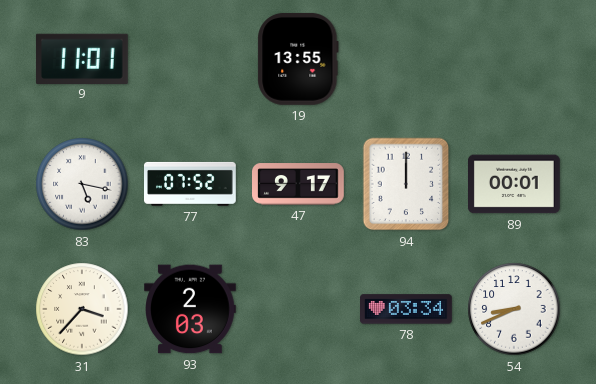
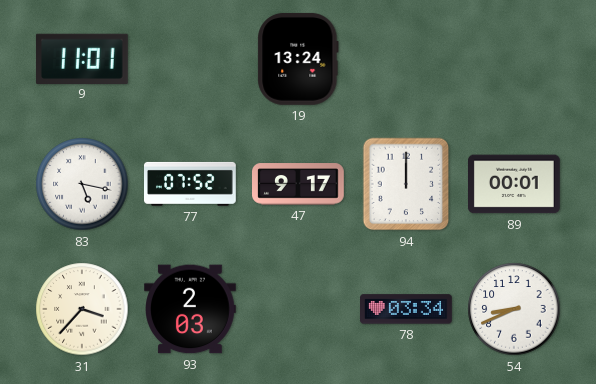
19: 13:55 -> 13:24
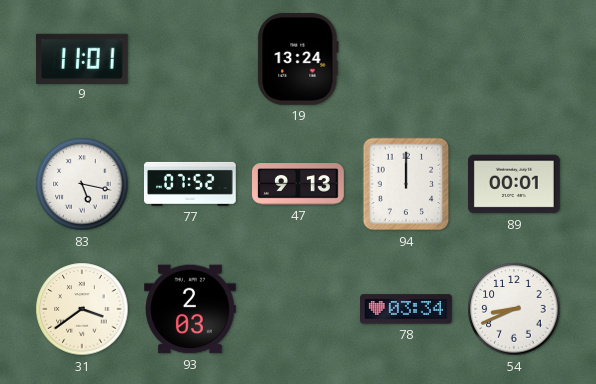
47: 9:17 -> 9:13
31: 3:37 -> 3:39
